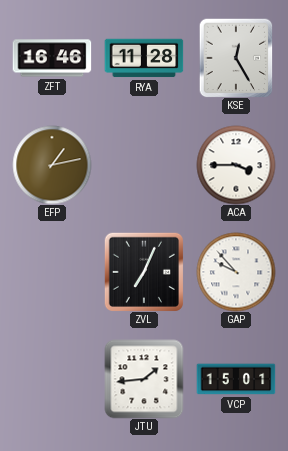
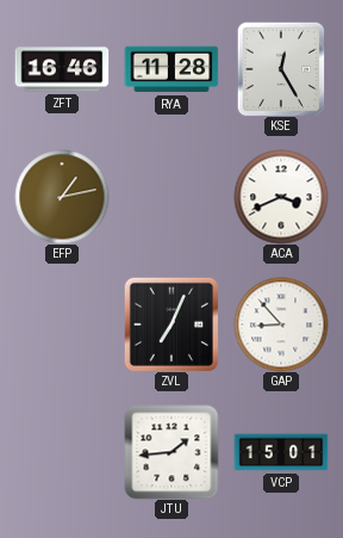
ACA: 3:45 -> 3:41
GAP: 9:53 -> 8:53
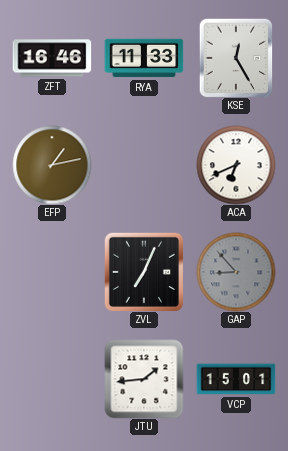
RYA: 11:28 -> 11:33
ACA: 3:41 -> 6:41
GAP dial: white -> grey
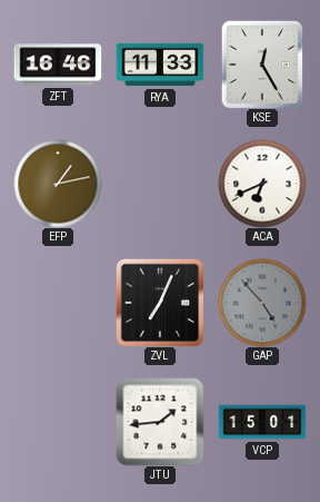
GAP: 8:53 -> 4:53
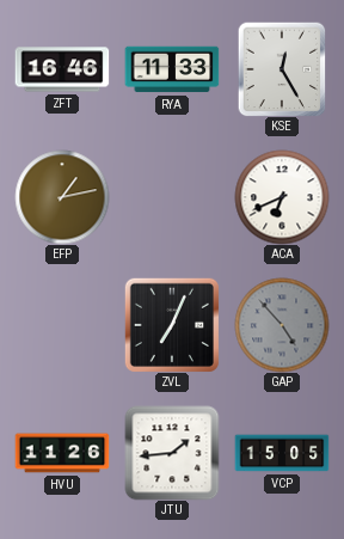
HVU: none -> 11:26
VCP: 15:01 -> 15:05
